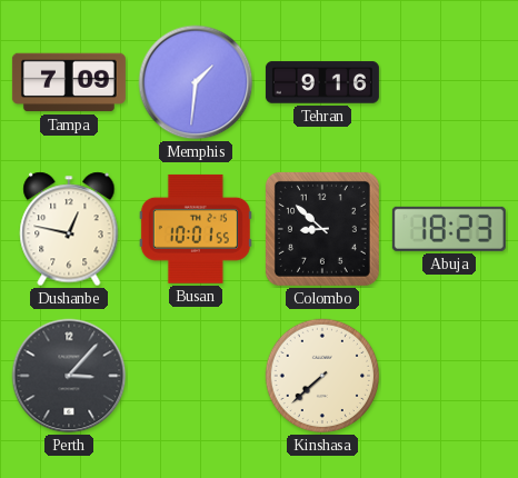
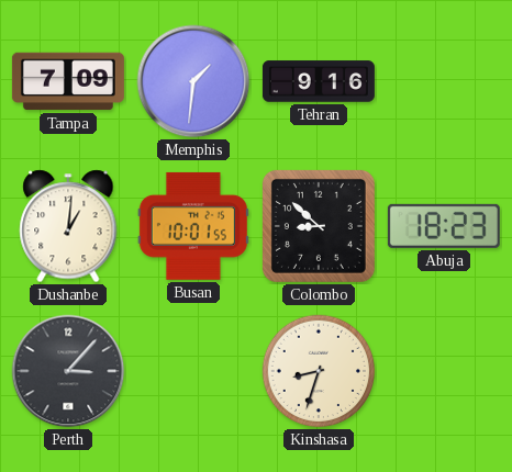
Dushanbe: 12:47 -> 1:01
Kinshasa: 7:38 -> 8:33
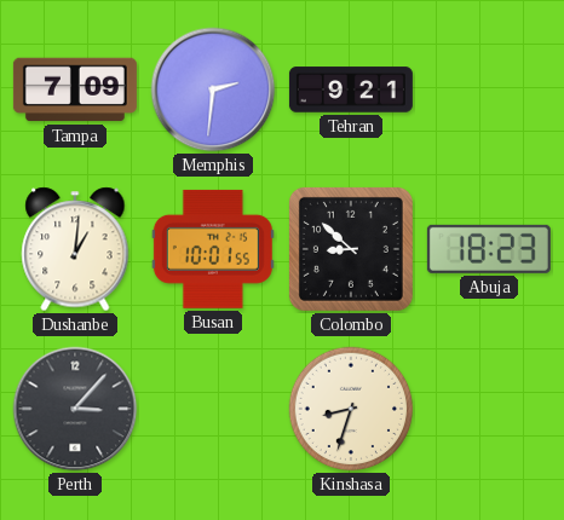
Memphis: 1:31 -> 2:31
Tehran: 9:16 -> 9:21
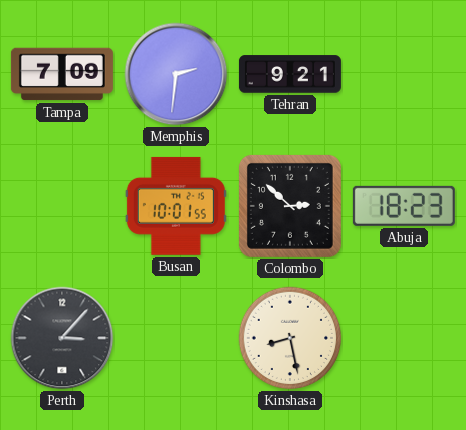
Dushanbe: 1:01 -> none
Colombo: 8:52 -> 2:52
Kinshasa: 8:33 -> 8:28
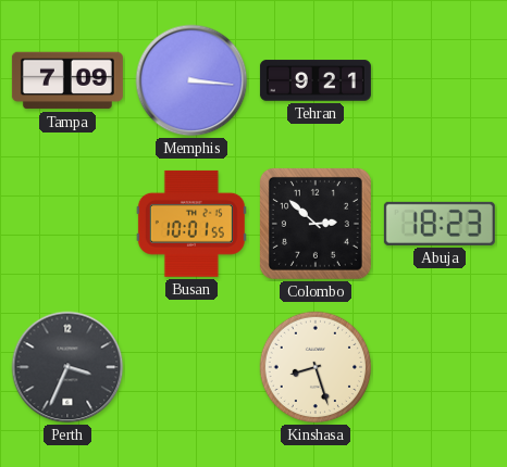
Memphis: 2:31 -> 3:16
Perth: 3:07 -> 3:34
Kinshasa: 8:28 -> 8:27
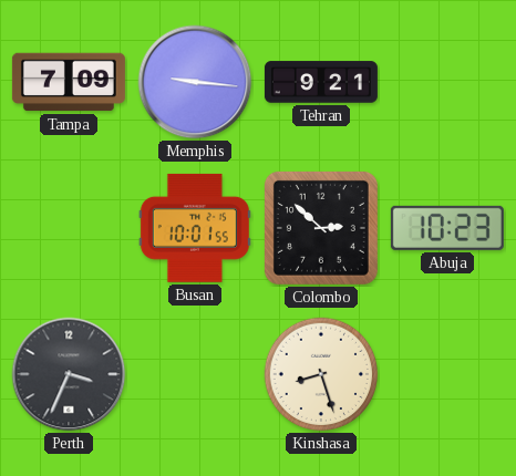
Memphis: 3:16 -> 9:16
Abuja: 18:23 -> 10:23
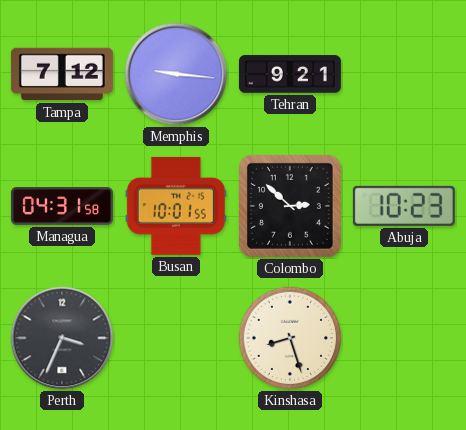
Tampa: 7:09 -> 7:12
Managua: none -> 04:31
